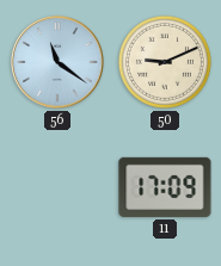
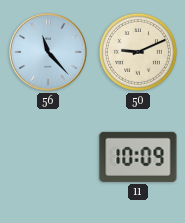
56: 11:21 -> 11:23
11: 17:09 -> 10:09
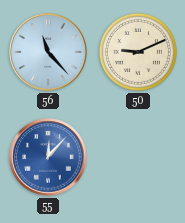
55: none -> 12:07
11: 10:09 -> none
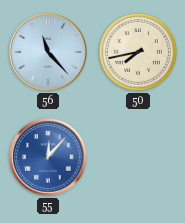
50: 9:11 -> 7:43
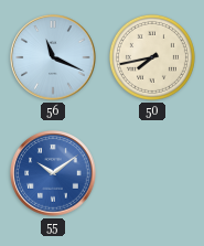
56: 11:23 -> 11:19
55: 12:07 -> 10:09
